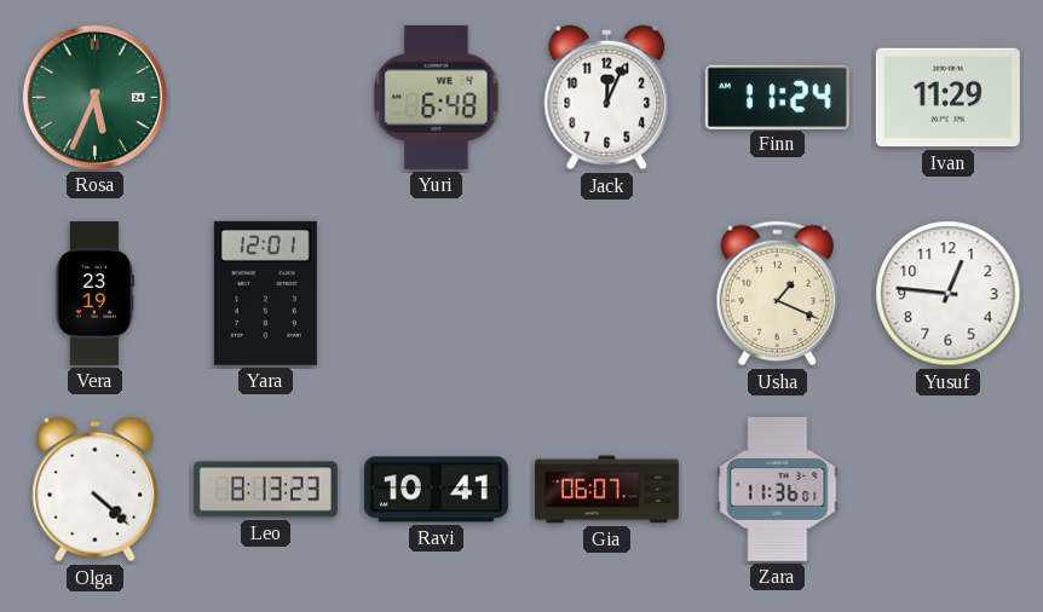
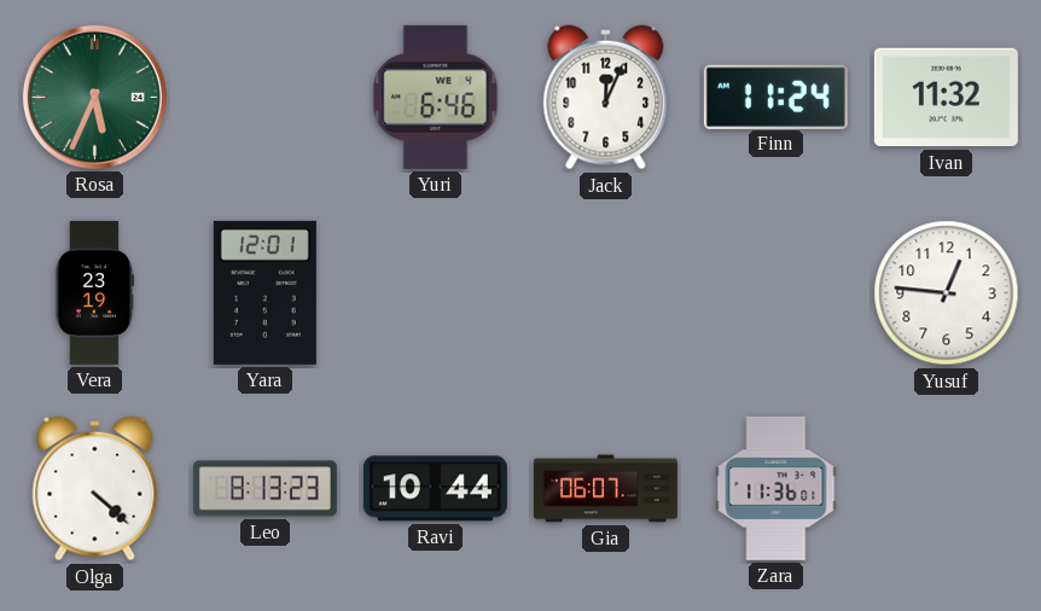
Yuri: 6:48 -> 6:46
Ivan: 11:29 -> 11:32
Usha: 1:19 -> none
Ravi: 10:41 -> 10:44
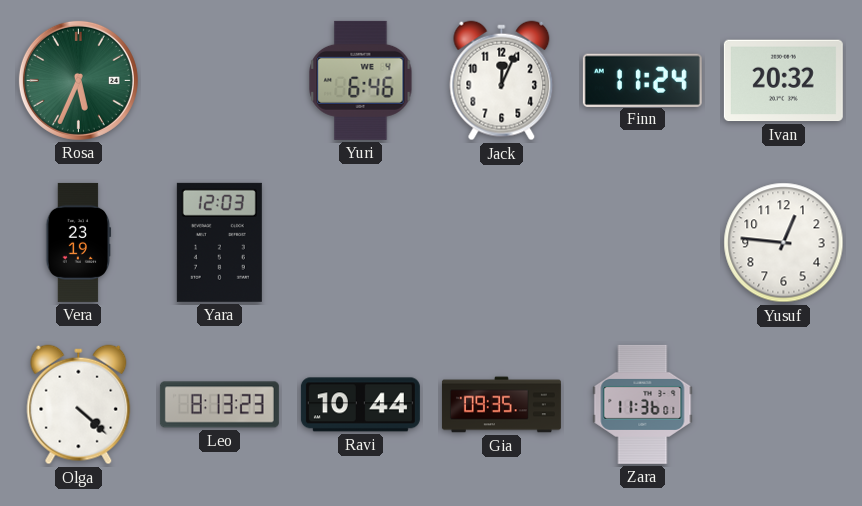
Ivan: 11:32 -> 20:32
Yara: 12:01 -> 12:03
Gia: 06:07 -> 09:35
